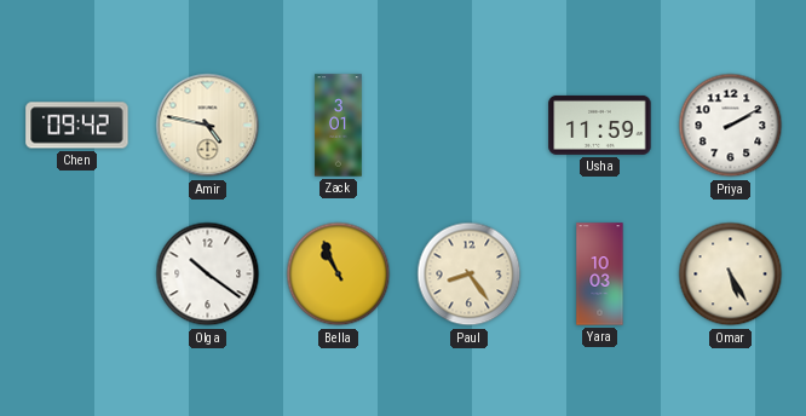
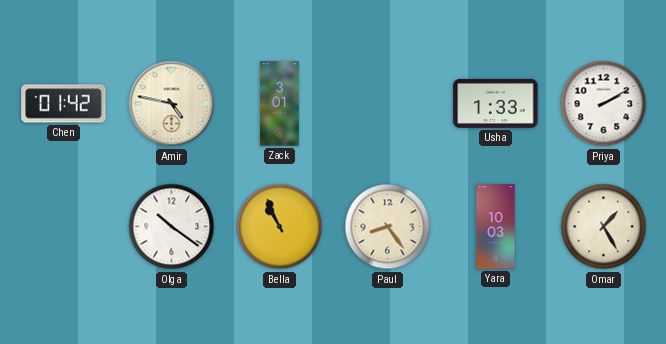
Chen: 09:42 -> 01:42
Usha: 11:59 -> 1:33
Omar: 5:25 -> 1:25
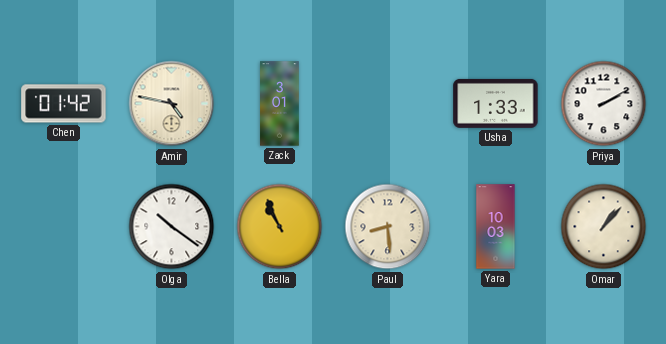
Paul: 8:24 -> 8:29
Omar: 1:25 -> 1:07
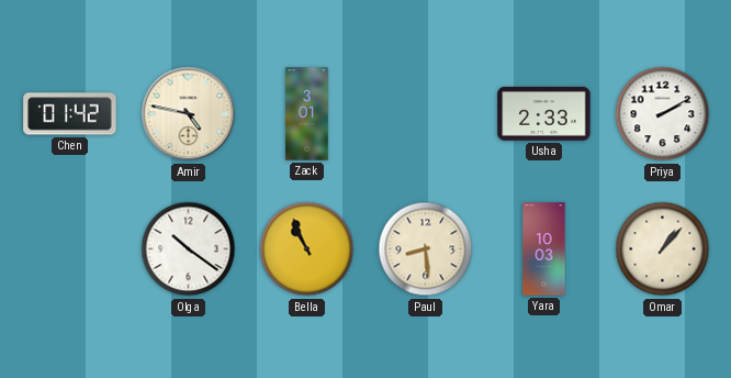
Usha: 1:33 -> 2:33
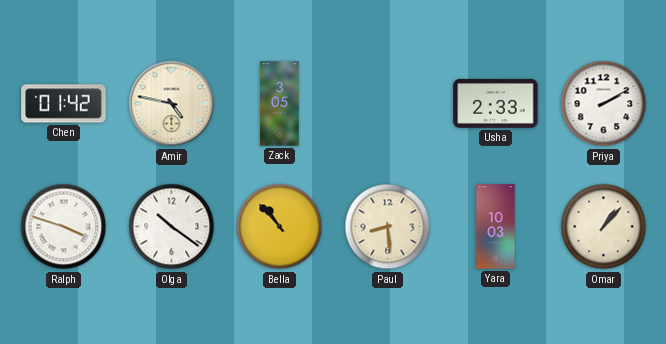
Zack: 3:01 -> 3:05
Ralph: none -> 3:48
Bella: 10:56 -> 10:53
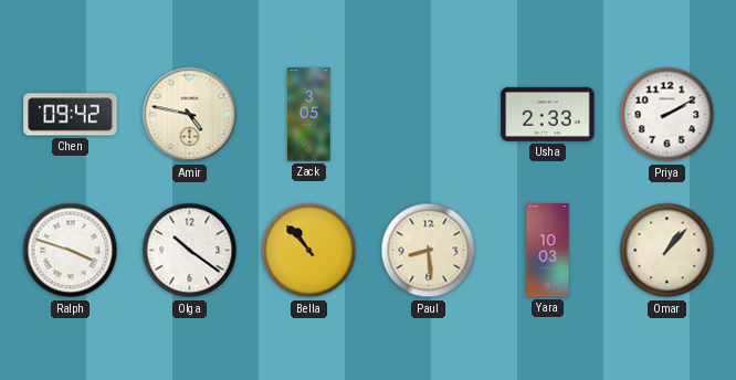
Chen: 01:42 -> 09:42
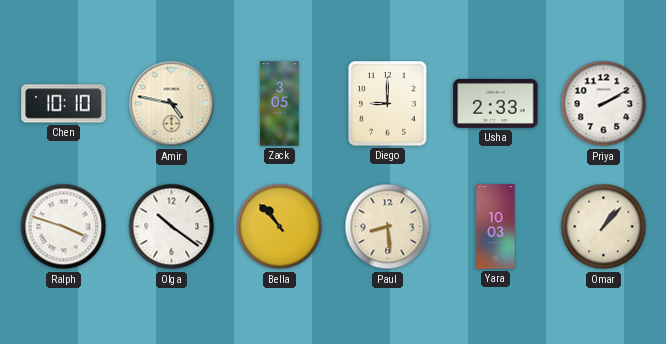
Chen: 09:42 -> 10:10
Diego: none -> 9:00
